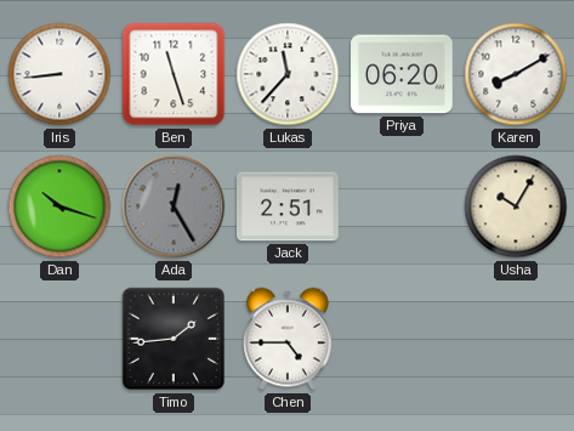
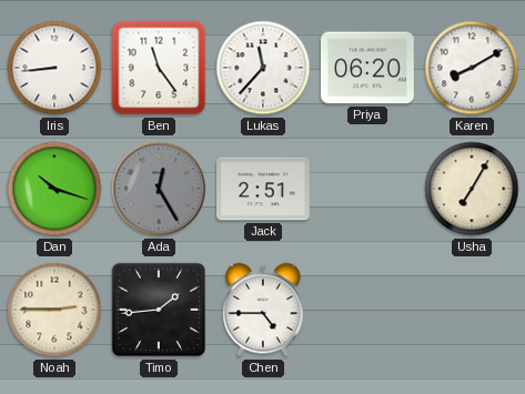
Ben: 11:27 -> 11:24
Usha: 10:05 -> 7:05
Noah: none -> 2:45
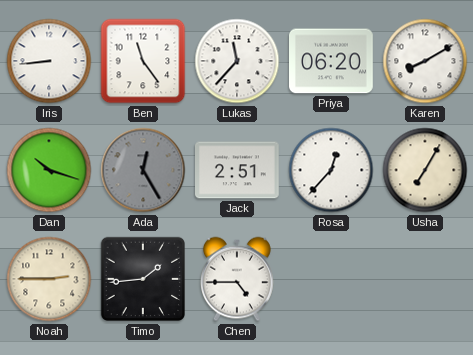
Rosa: none -> 12:37
